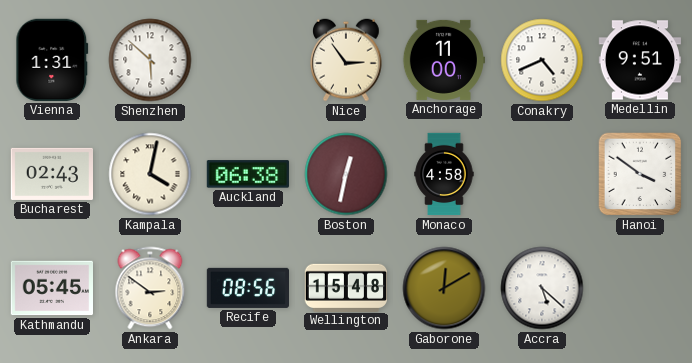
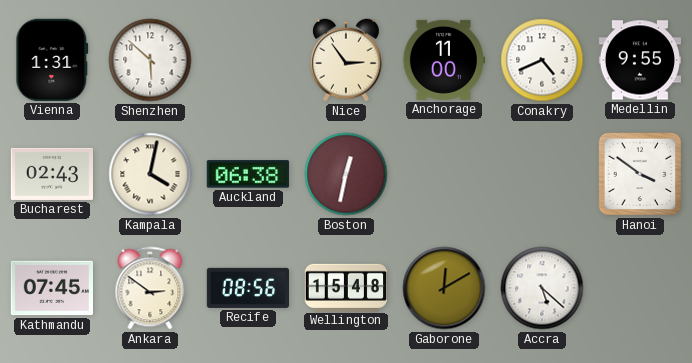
Medellin: 9:51 -> 9:55
Monaco: 4:58 -> none
Kathmandu: 05:45 -> 07:45
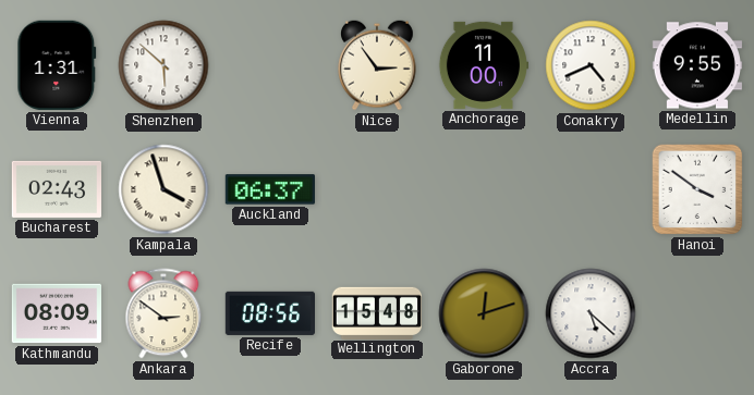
Kampala: 4:02 -> 3:57
Auckland: 06:38 -> 06:37
Boston: 12:32 -> none
Kathmandu: 07:45 -> 08:09
Gaborone: 12:10 -> 12:12
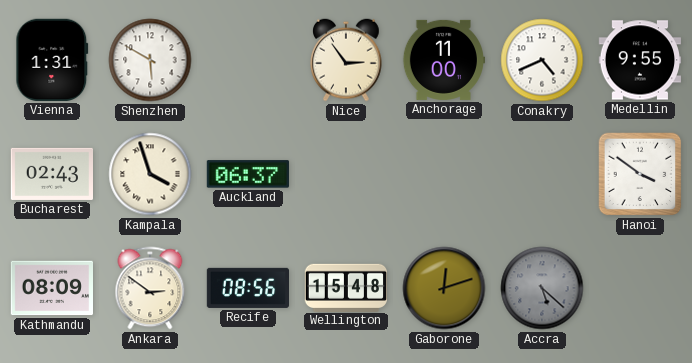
Shenzhen: 5:52 -> 5:50
Accra dial: white -> grey
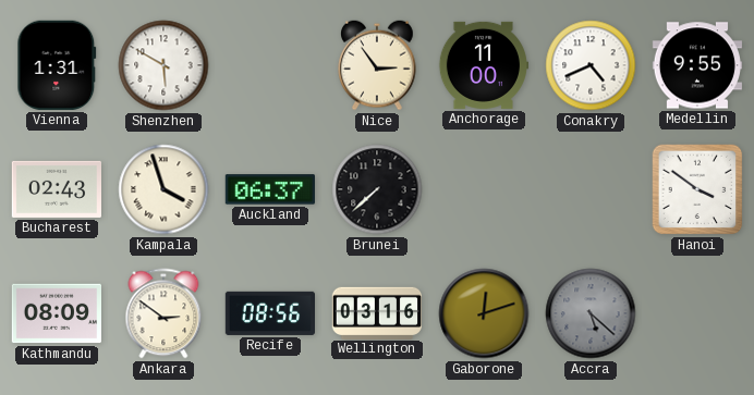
Brunei: none -> 7:38
Wellington: 15:48 -> 03:16
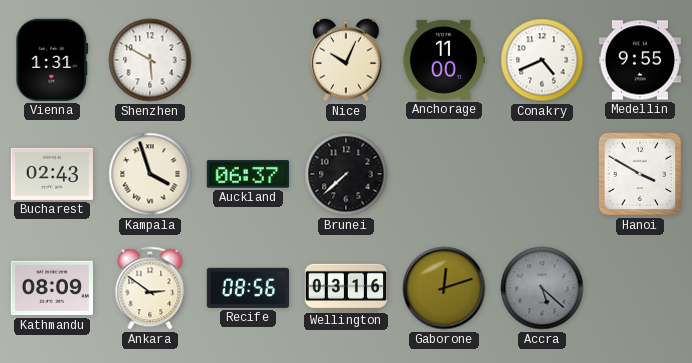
Nice: 2:54 -> 10:04
Hanoi: 3:51 -> 3:50
